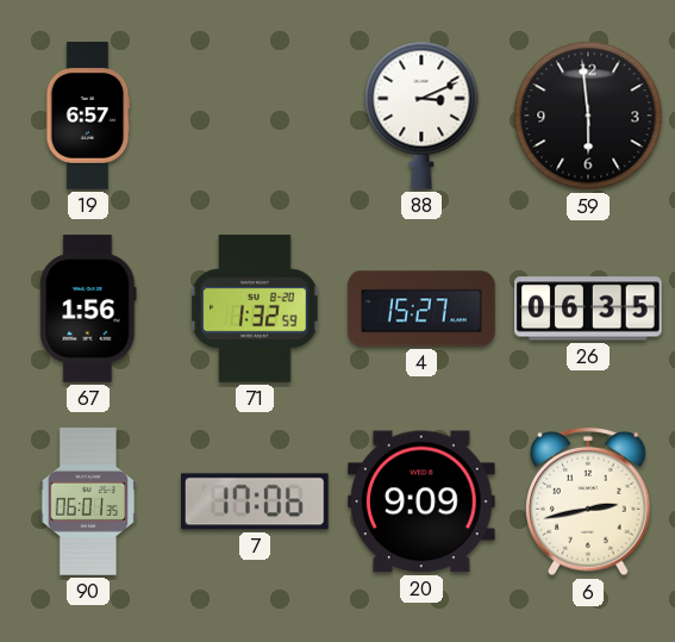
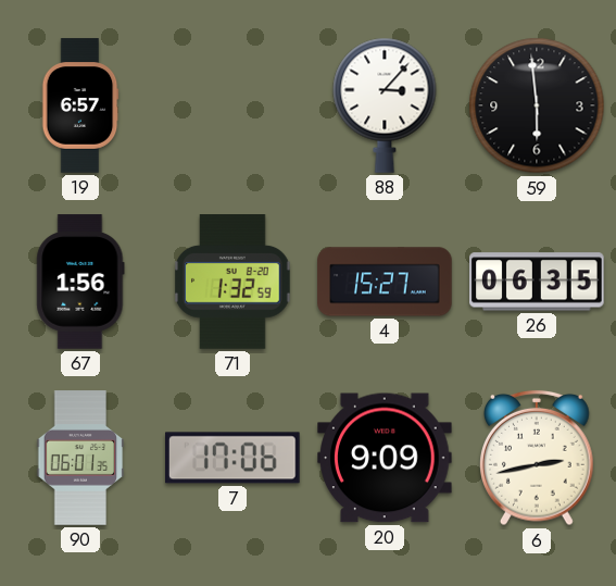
88: 3:11 -> 3:07
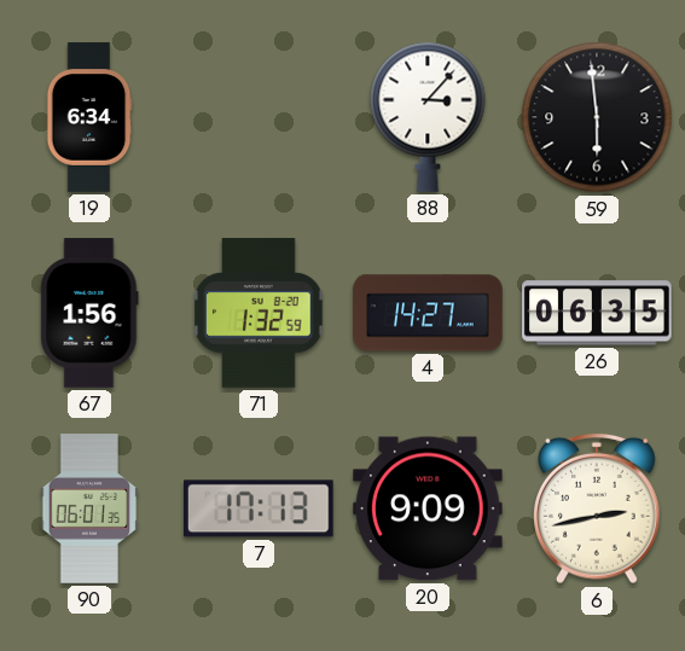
19: 6:57 -> 6:34
4: 15:27 -> 14:27
7: 17:06 -> 17:13
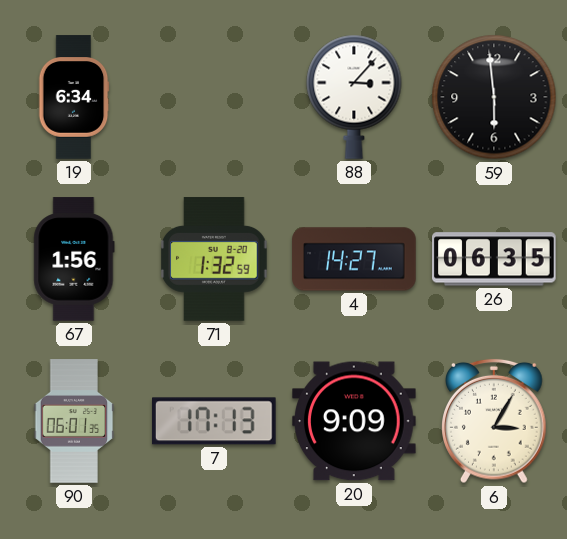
6: 2:43 -> 3:05
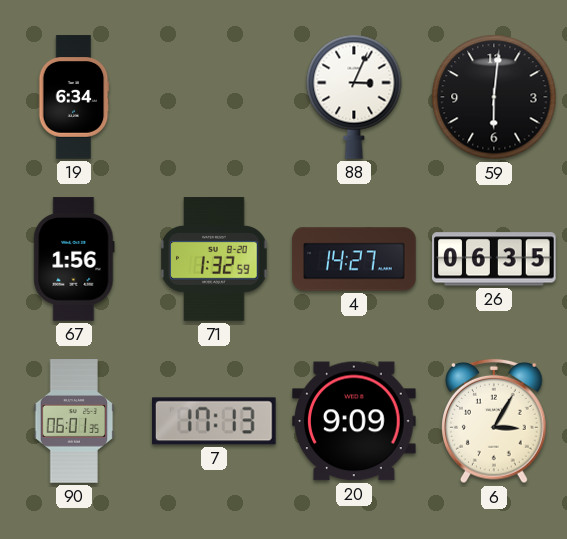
88: 3:07 -> 3:04
59: 5:59 -> 6:01
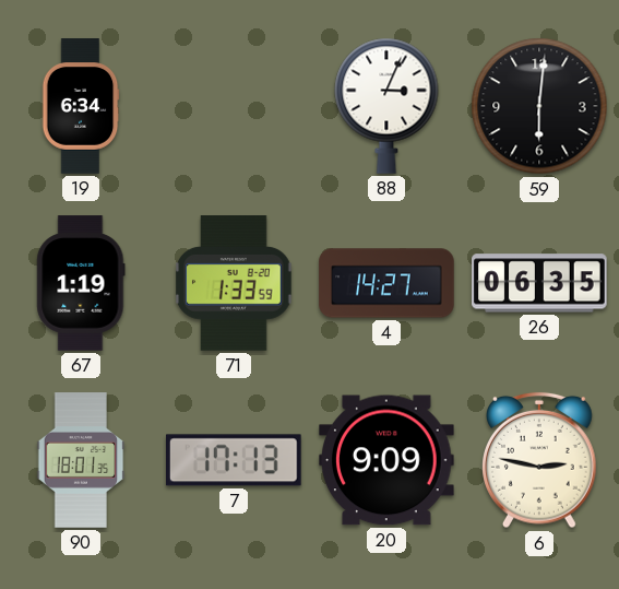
67: 1:56 -> 1:19
71: 1:32 -> 1:33
90: 06:01 -> 18:01
6: 3:05 -> 2:47
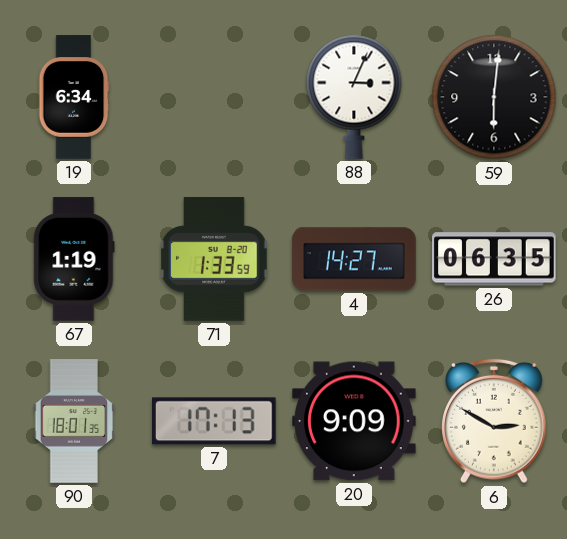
6: 2:47 -> 2:50
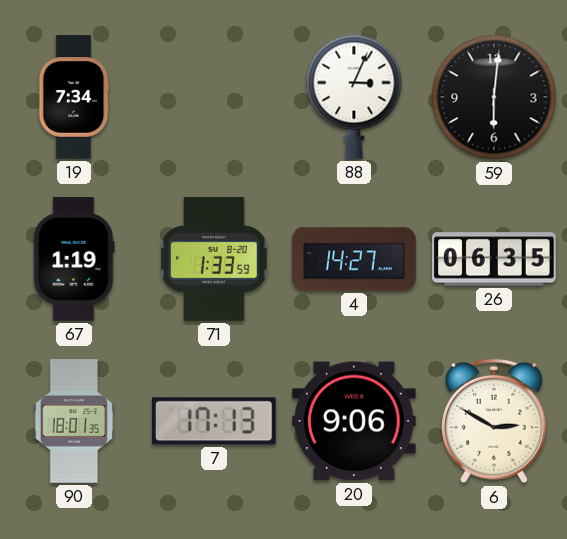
19: 6:34 -> 7:34
20: 9:09 -> 9:06
